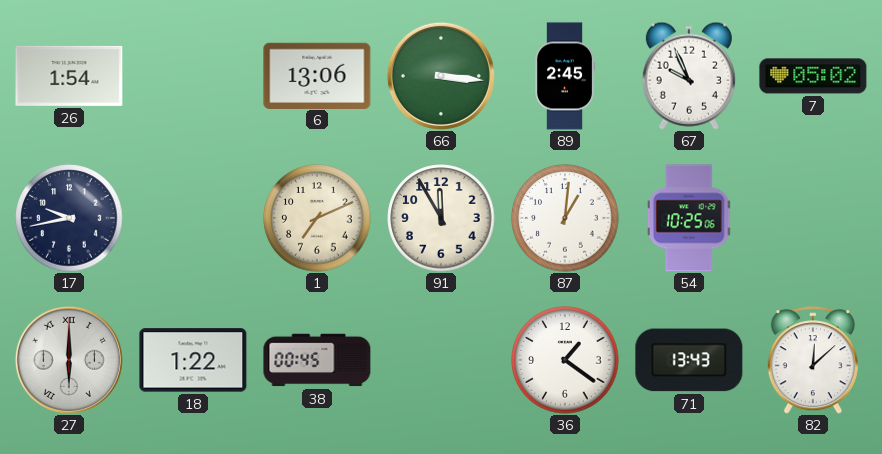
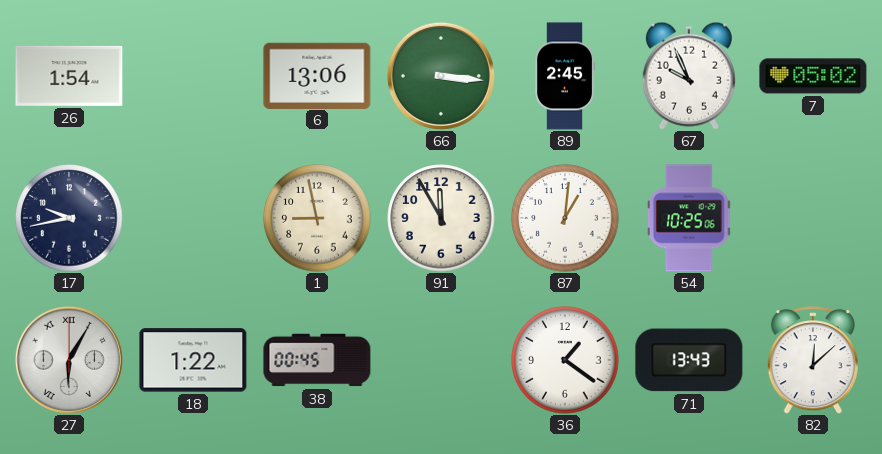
1: 7:11 -> 8:58
27: 6:00 -> 6:05
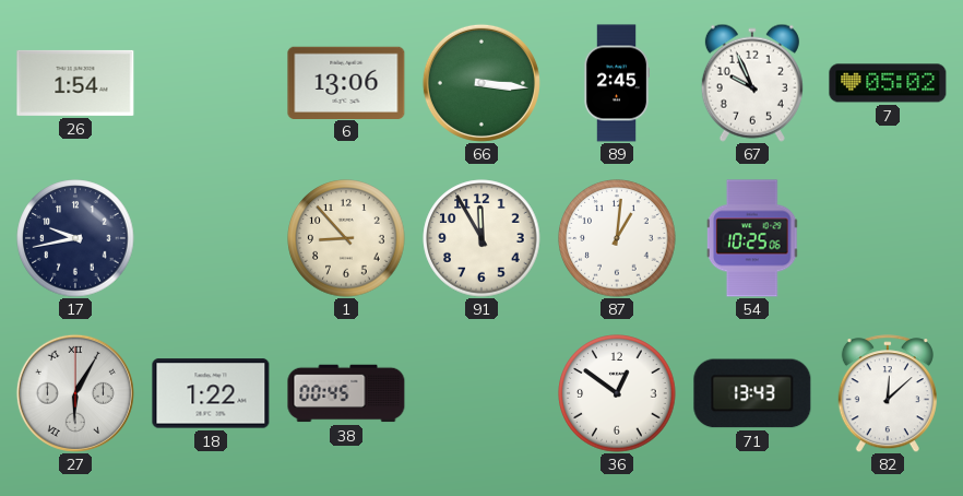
1: 8:58 -> 8:53
36: 1:21 -> 12:51
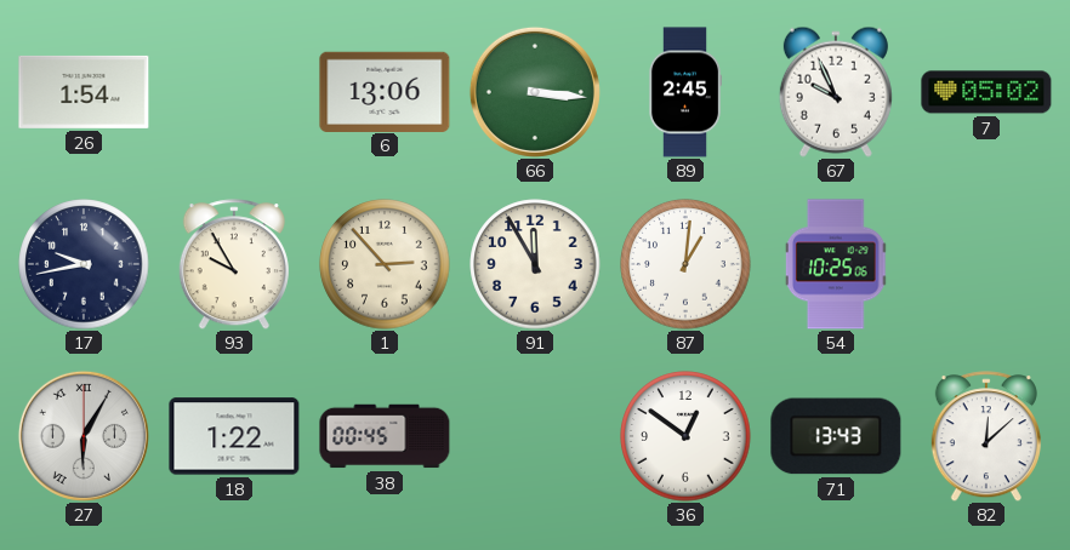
93: none -> 9:55
1: 8:53 -> 2:53
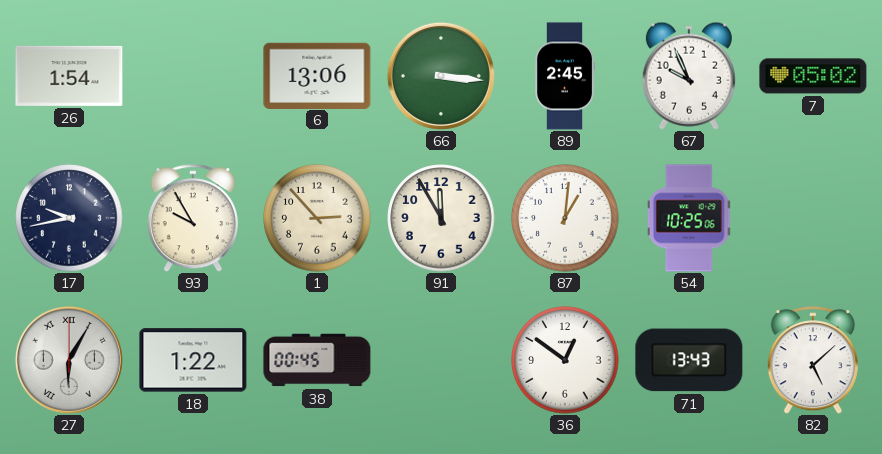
82: 12:08 -> 5:08
